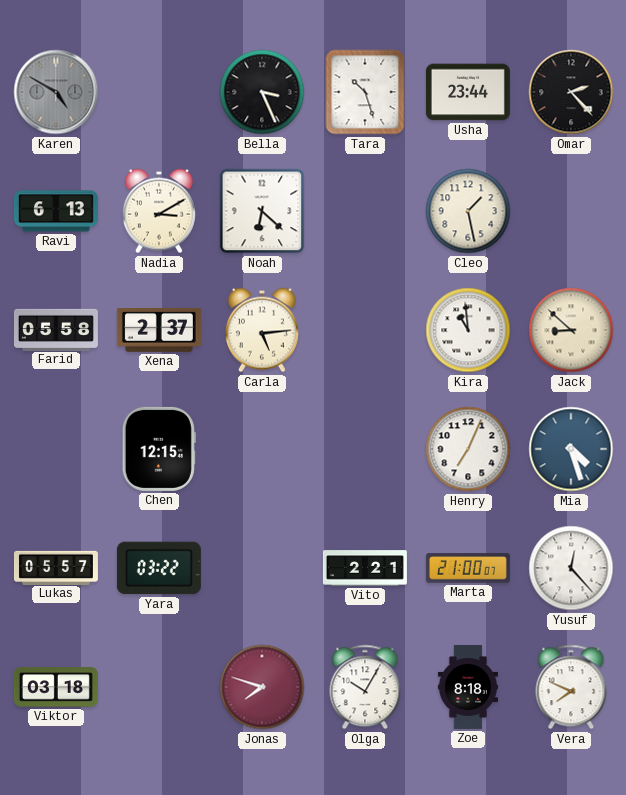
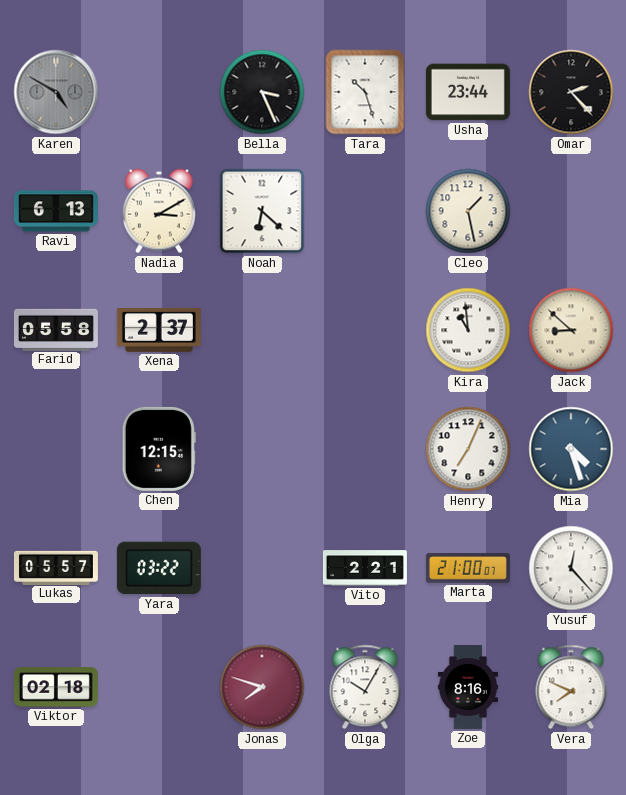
Carla: 5:14 -> none
Viktor: 03:18 -> 02:18
Zoe: 8:18 -> 8:16
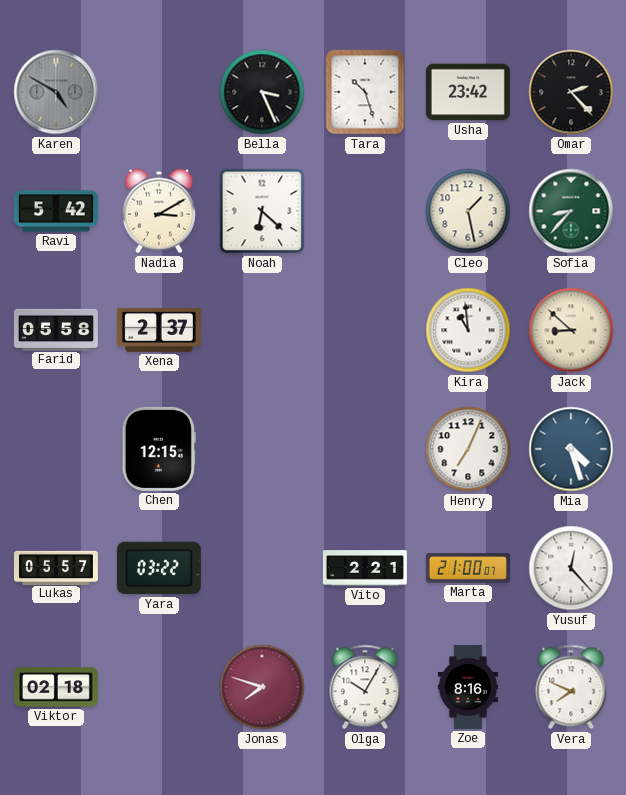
Usha: 23:44 -> 23:42
Ravi: 6:13 -> 5:42
Sofia: none -> 8:37
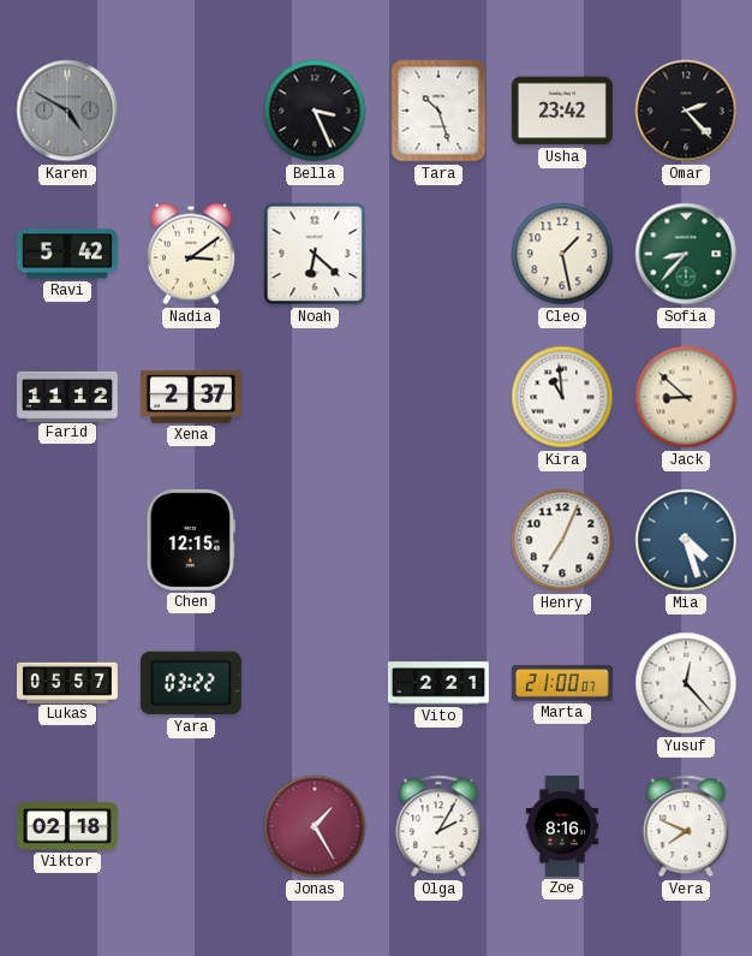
Nadia: 3:10 -> 3:09
Farid: 05:58 -> 11:12
Jonas: 7:48 -> 1:25
Olga: 10:05 -> 2:05
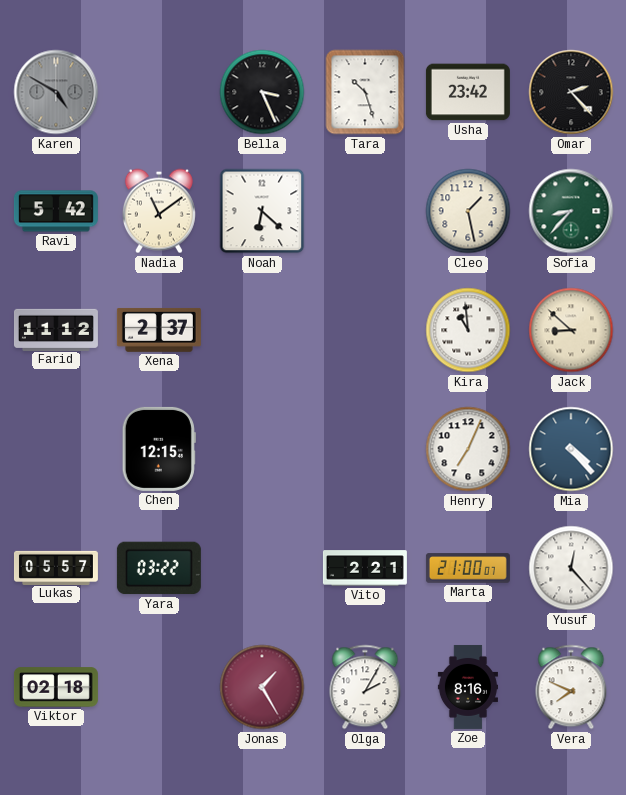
Nadia: 3:09 -> 11:09
Mia: 4:27 -> 4:23
